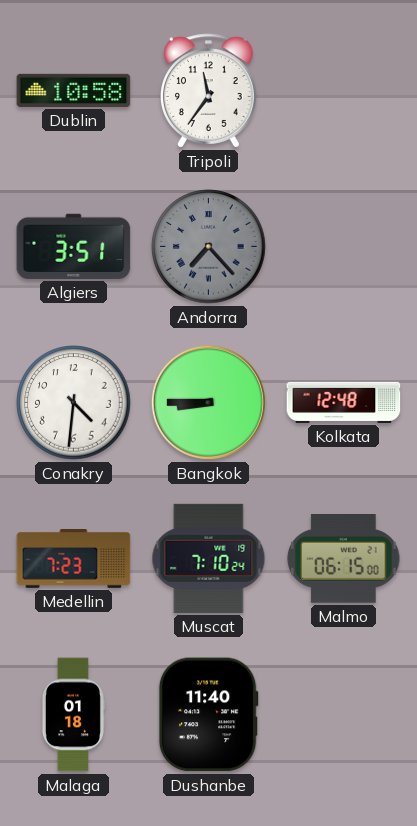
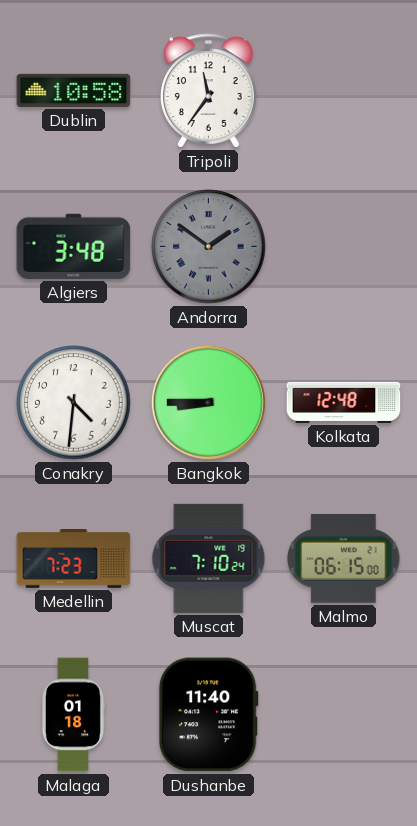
Algiers: 3:51 -> 3:48
Andorra: 7:23 -> 1:51
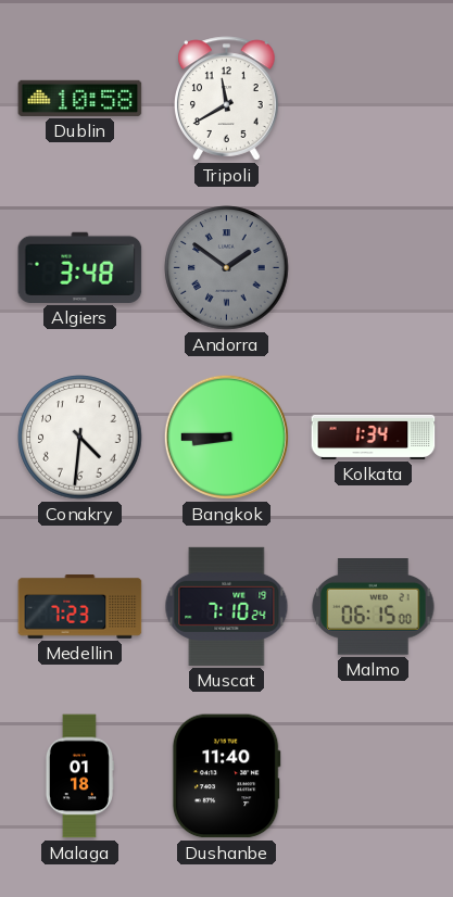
Tripoli: 11:36 -> 11:40
Kolkata: 12:48 -> 1:34
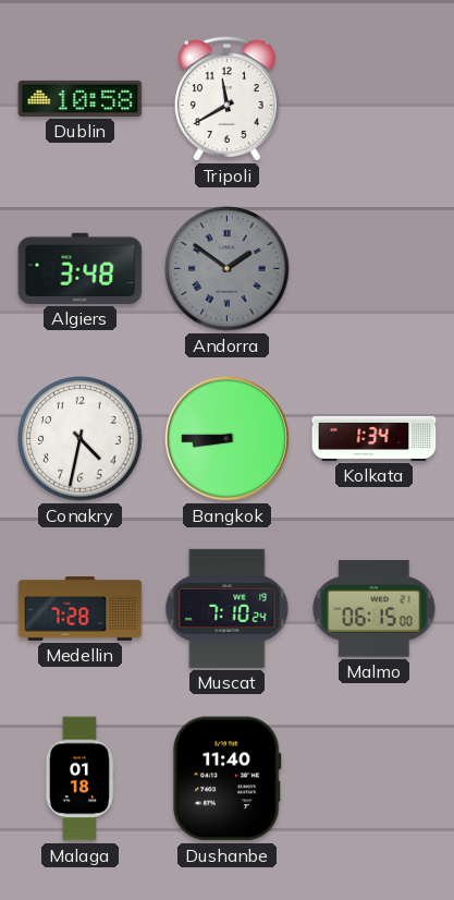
Conakry: 4:31 -> 4:32
Medellin: 7:23 -> 7:28
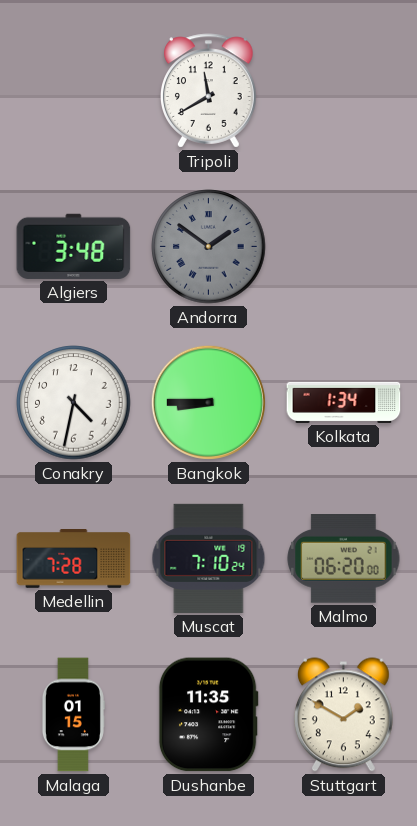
Dublin: 10:58 -> none
Malmo: 06:15 -> 06:20
Malaga: 01:18 -> 01:15
Dushanbe: 11:40 -> 11:35
Stuttgart: none -> 1:50
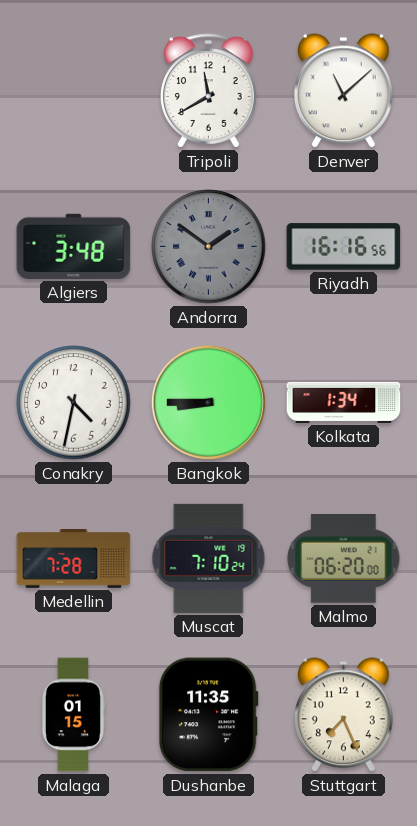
Denver: none -> 11:08
Riyadh: none -> 16:16
Stuttgart: 1:50 -> 7:26
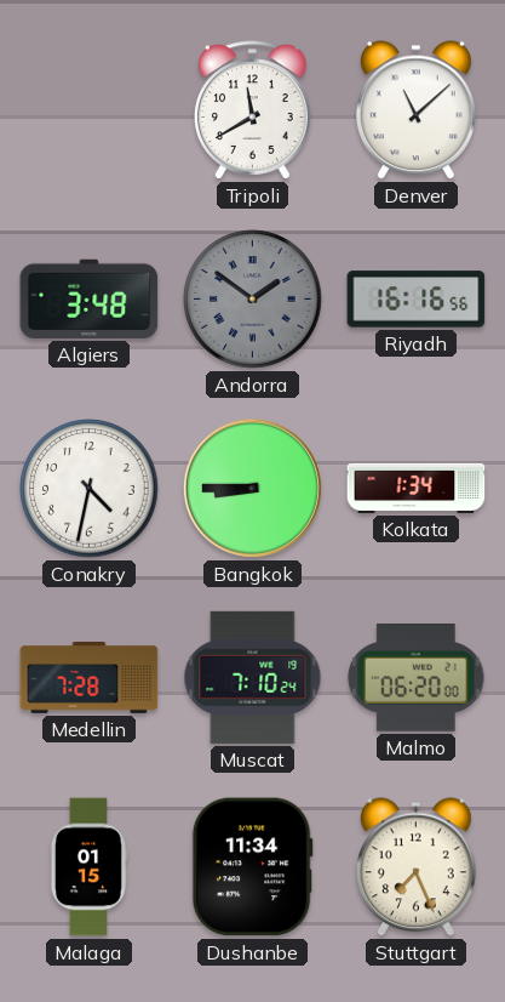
Dushanbe: 11:35 -> 11:34
